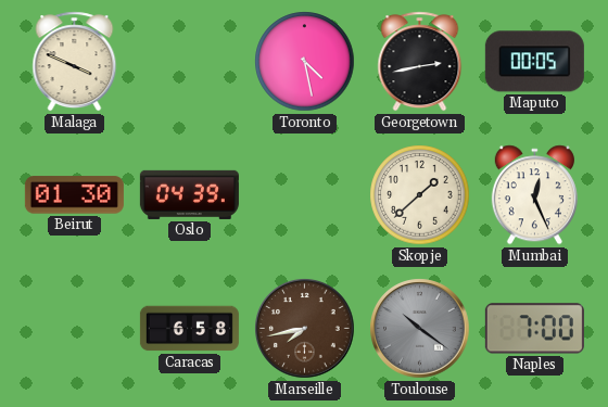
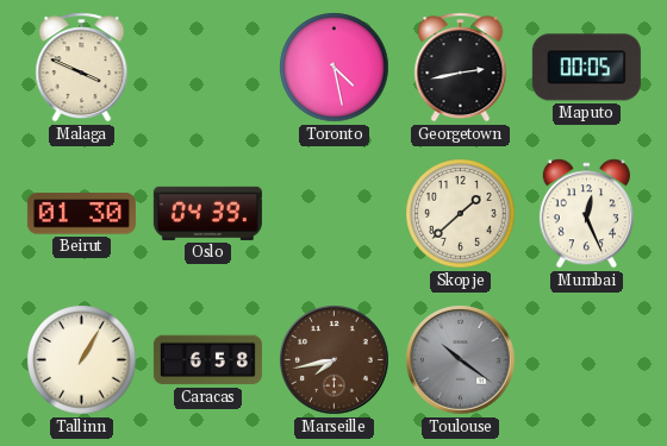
Tallinn: none -> 1:05
Naples: 7:00 -> none
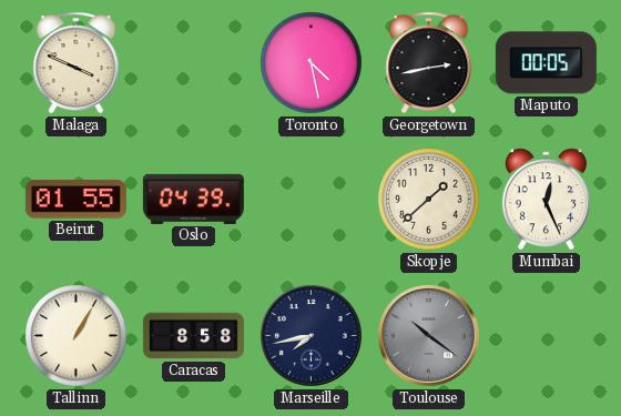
Beirut: 01:30 -> 01:55
Caracas: 6:58 -> 8:58
Marseille dial: brown -> navy
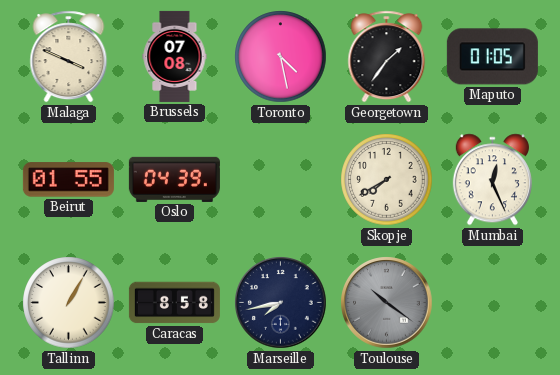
Brussels: none -> 07:08
Georgetown: 2:43 -> 1:36
Maputo: 00:05 -> 01:05
Skopje: 1:38 -> 7:40
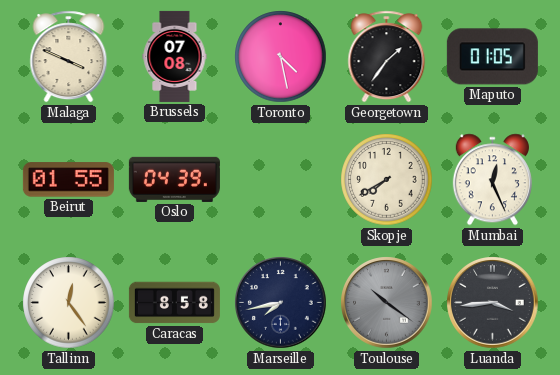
Tallinn: 1:05 -> 12:24
Luanda: none -> 3:44
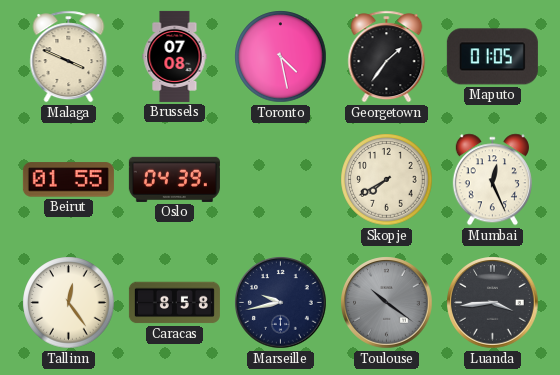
Marseille: 7:43 -> 9:43
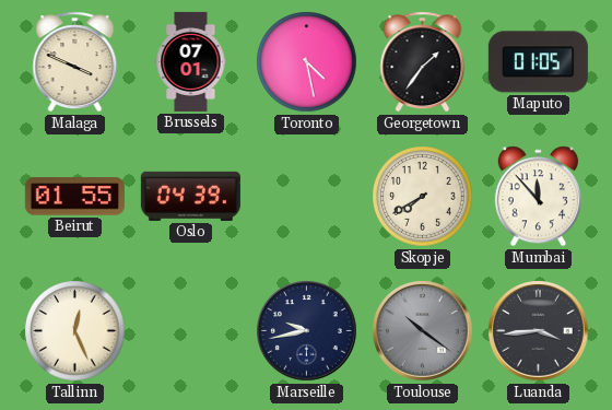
Brussels: 07:08 -> 07:01
Mumbai: 12:26 -> 11:53
Tallinn: 12:24 -> 12:26
Caracas: 8:58 -> none
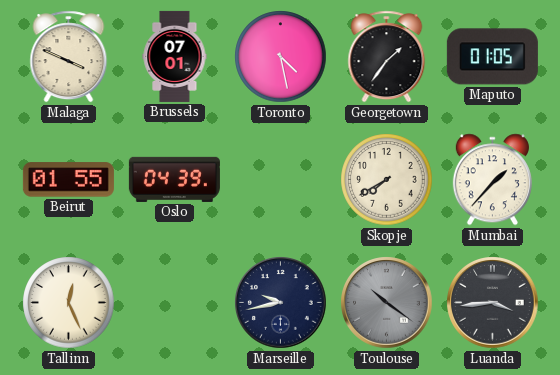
Mumbai: 11:53 -> 1:37
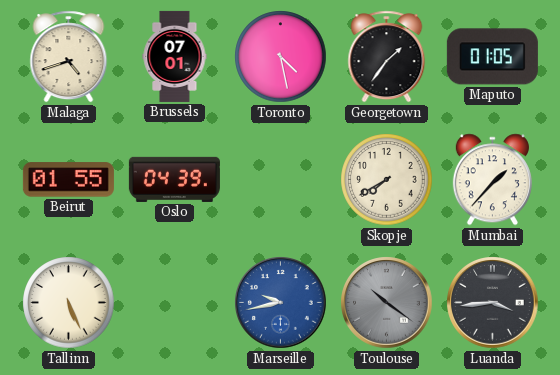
Malaga: 3:49 -> 4:42
Tallinn: 12:26 -> 5:26
Marseille dial: navy -> blue
